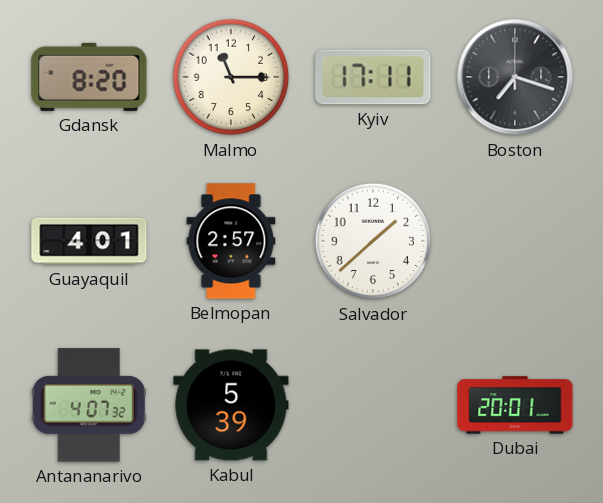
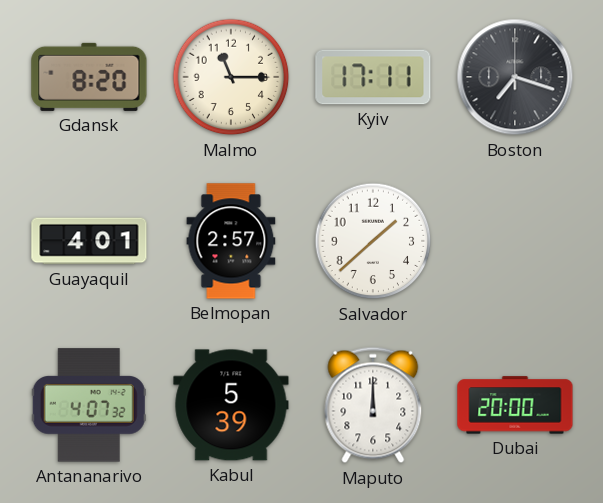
Maputo: none -> 12:00
Dubai: 20:01 -> 20:00
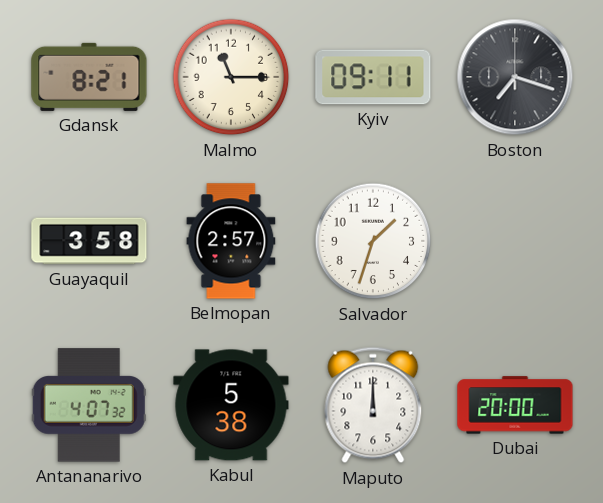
Gdansk: 8:20 -> 8:21
Kyiv: 17:11 -> 09:11
Guayaquil: 4:01 -> 3:58
Salvador: 1:38 -> 1:33
Kabul: 5:39 -> 5:38
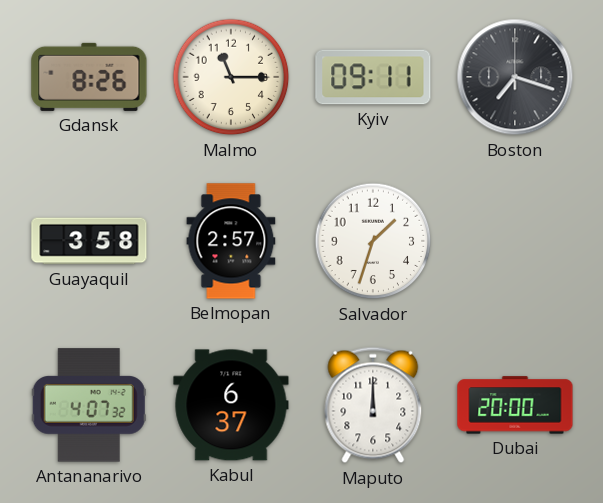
Gdansk: 8:21 -> 8:26
Kabul: 5:38 -> 6:37
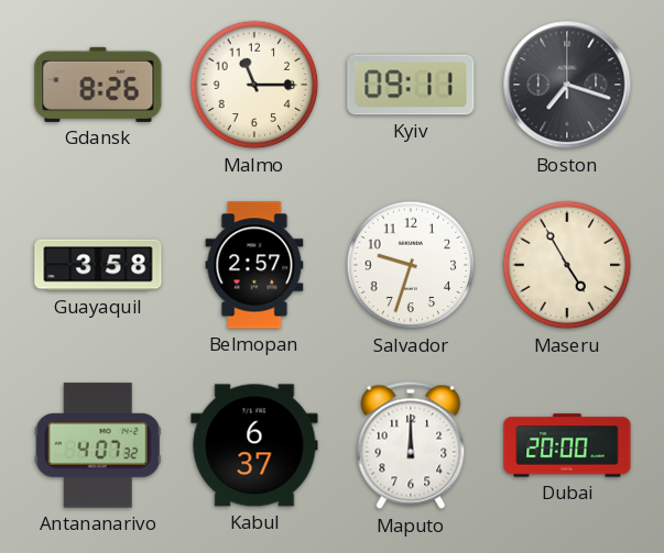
Salvador: 1:33 -> 9:33
Maseru: none -> 4:55
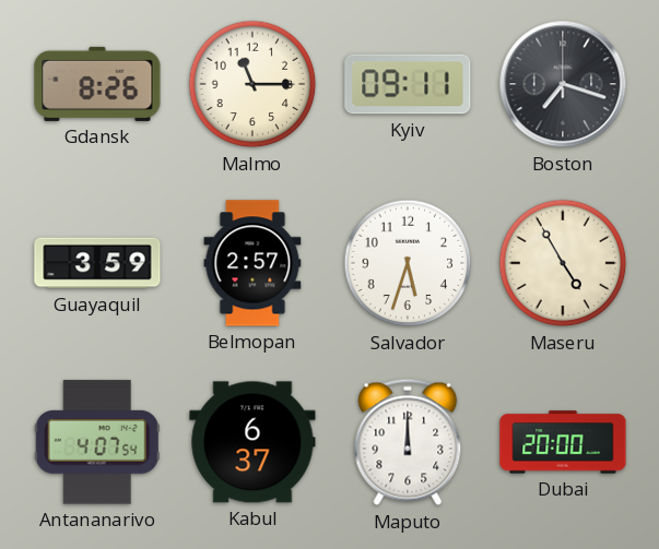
Guayaquil: 3:58 -> 3:59
Salvador: 9:33 -> 5:33
Antananarivo: 4:07:32 -> 4:07:54
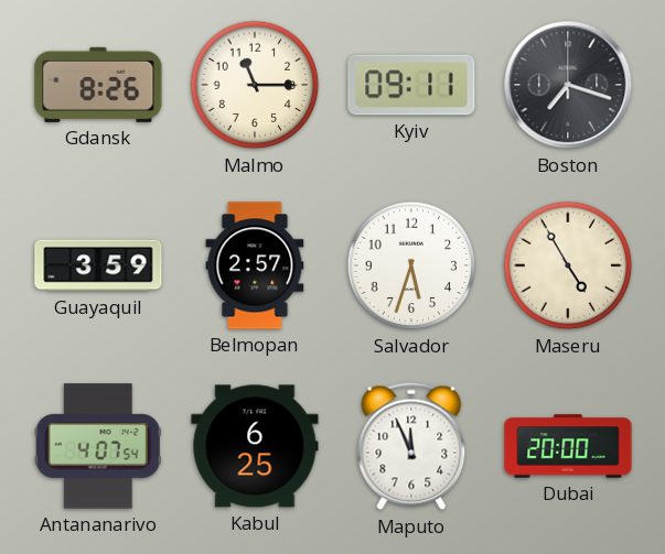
Kabul: 6:37 -> 6:25
Maputo: 12:00 -> 11:56
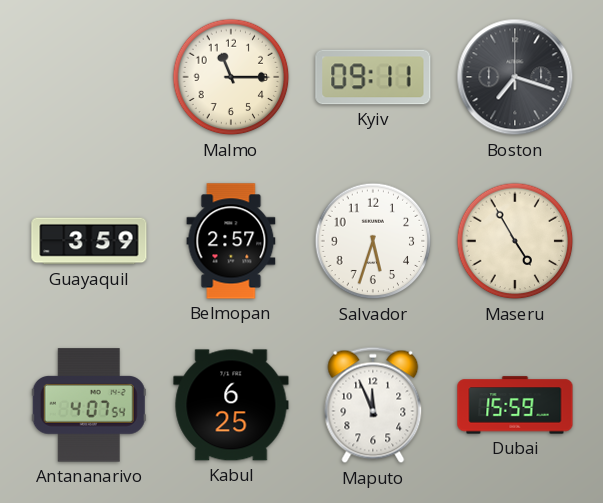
Gdansk: 8:26 -> none
Dubai: 20:00 -> 15:59
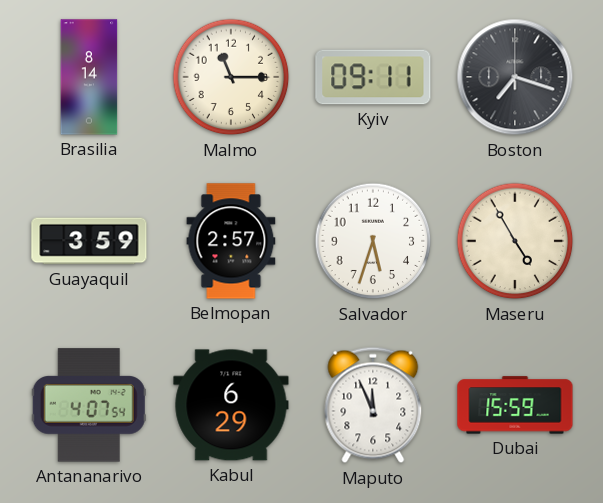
Brasilia: none -> 8:14
Kabul: 6:25 -> 6:29
